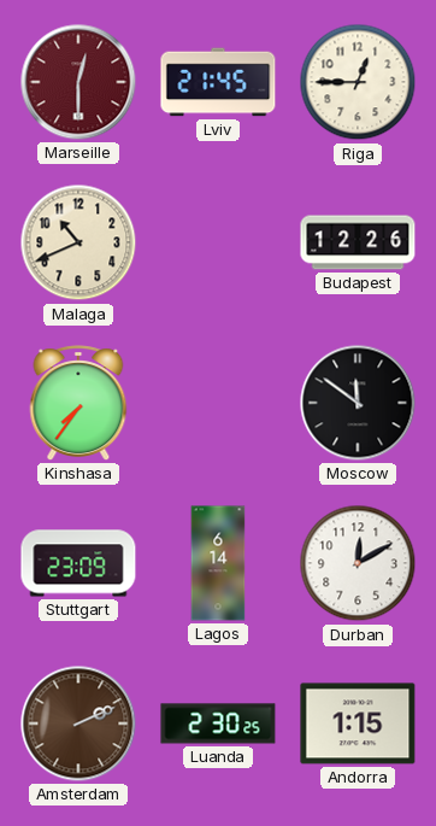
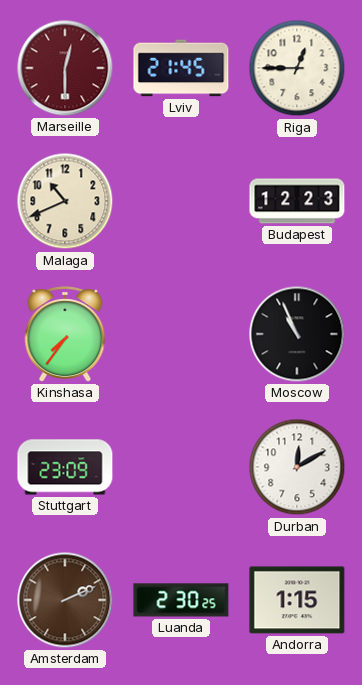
Budapest: 12:26 -> 12:23
Moscow: 11:51 -> 10:56
Lagos: 6:14 -> none
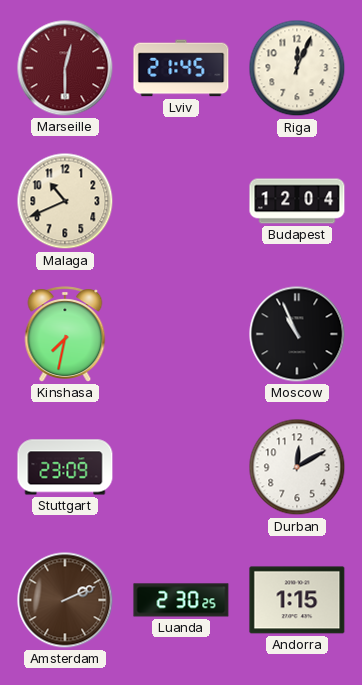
Riga: 12:45 -> 12:04
Budapest: 12:23 -> 12:04
Kinshasa: 7:36 -> 7:32
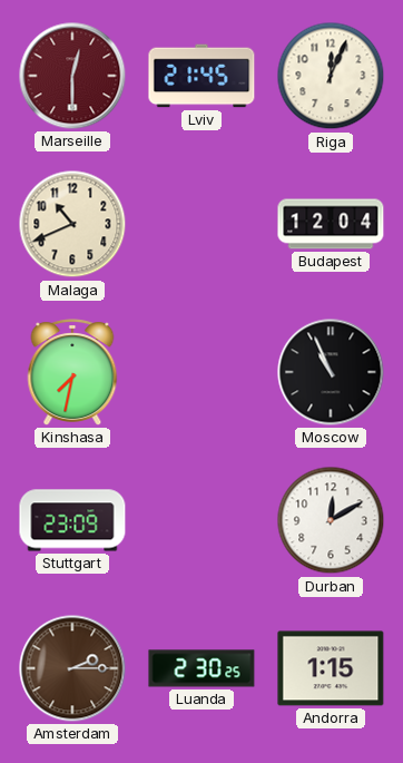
Amsterdam: 2:11 -> 2:15
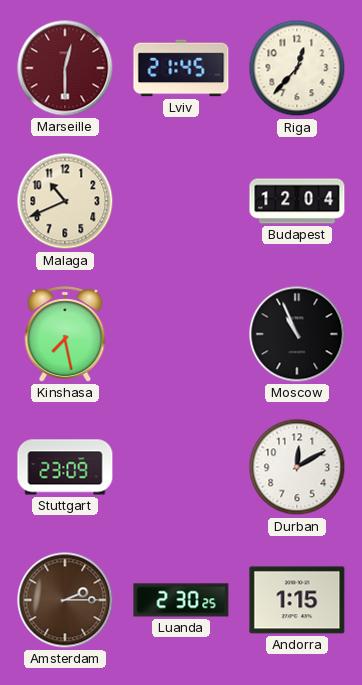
Riga: 12:04 -> 12:37
Kinshasa: 7:32 -> 7:28
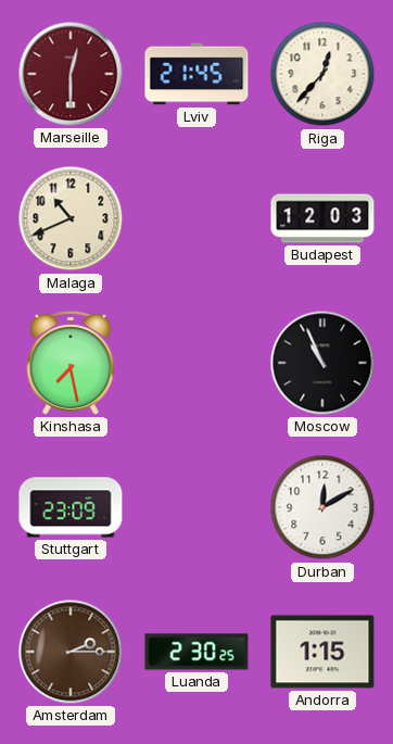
Budapest: 12:04 -> 12:03
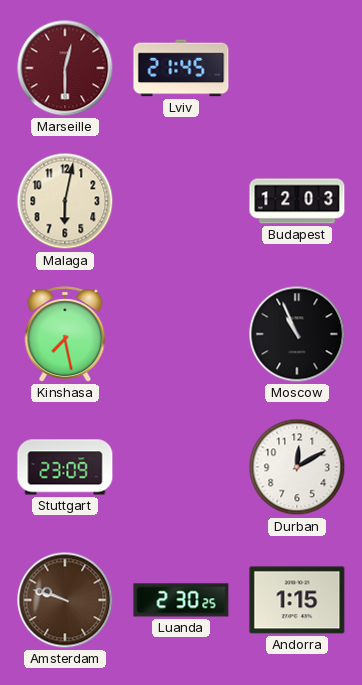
Riga: 12:37 -> none
Malaga: 10:41 -> 6:02
Amsterdam: 2:15 -> 9:48
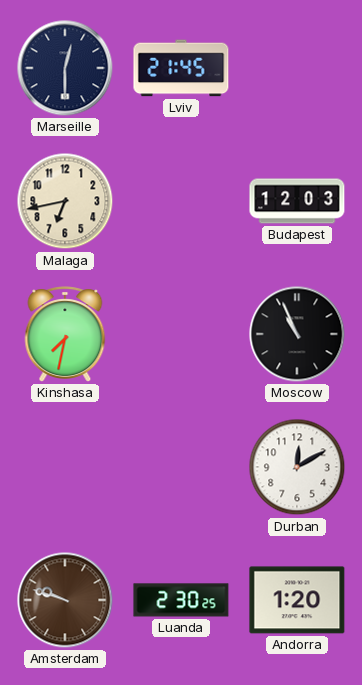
Marseille dial: burgundy -> navy
Malaga: 6:02 -> 6:43
Kinshasa: 7:28 -> 7:32
Stuttgart: 23:09 -> none
Andorra: 1:15 -> 1:20
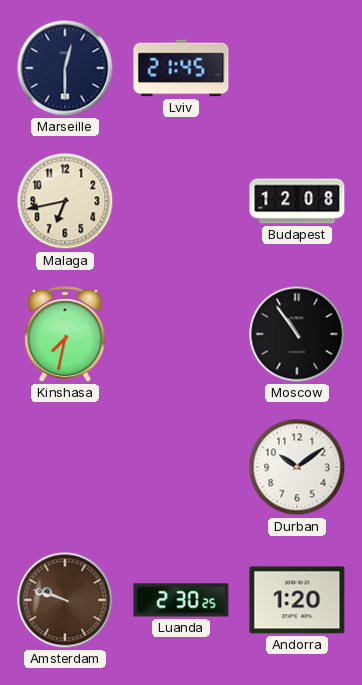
Budapest: 12:03 -> 12:08
Moscow: 10:56 -> 10:54
Durban: 12:10 -> 10:09
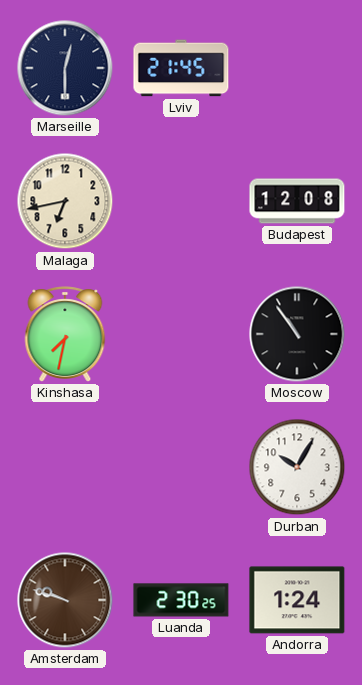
Durban: 10:09 -> 10:05
Andorra: 1:20 -> 1:24
